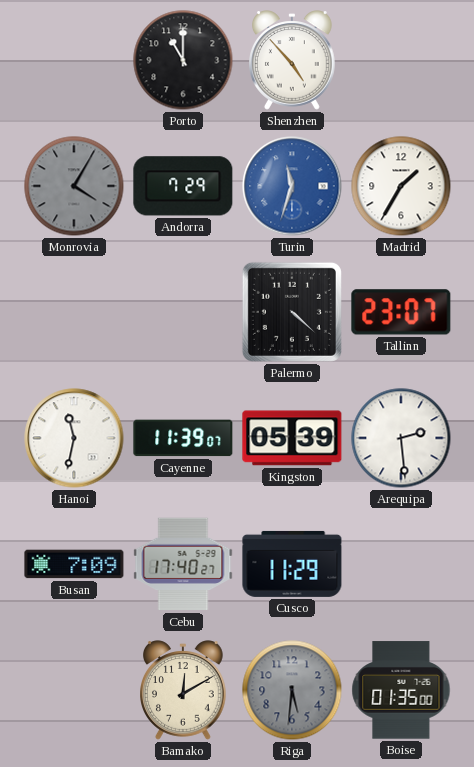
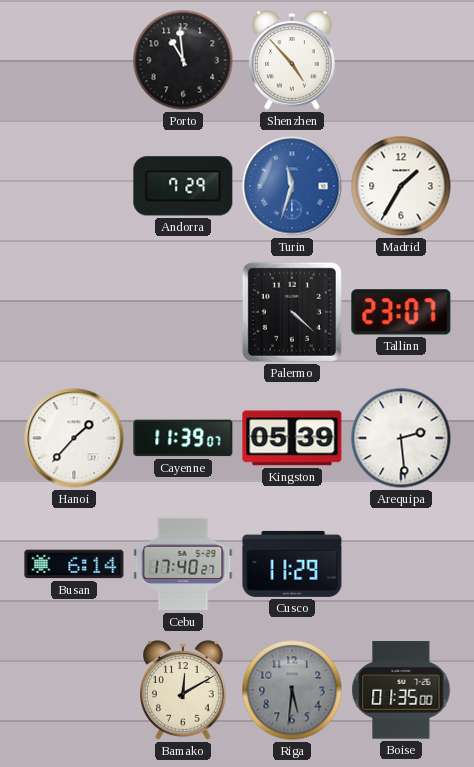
Porto: 11:00 -> 10:59
Monrovia: 4:05 -> none
Hanoi: 11:32 -> 1:37
Busan: 7:09 -> 6:14
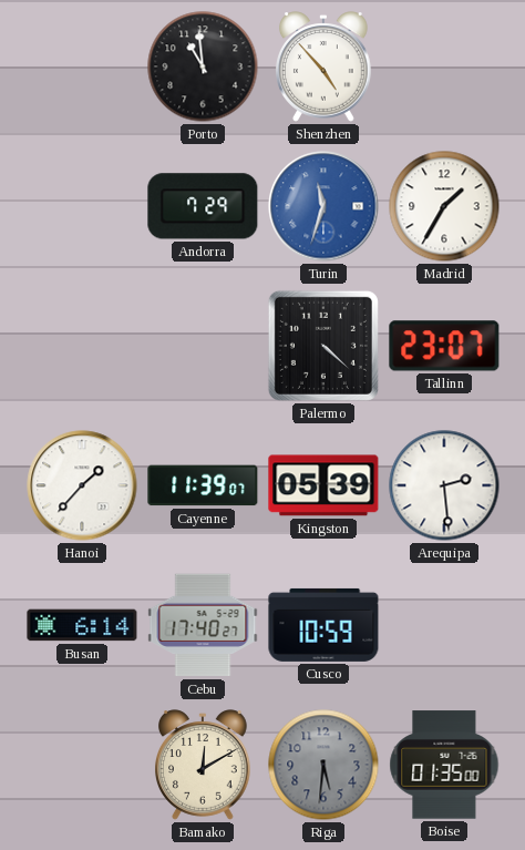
Cusco: 11:29 -> 10:59
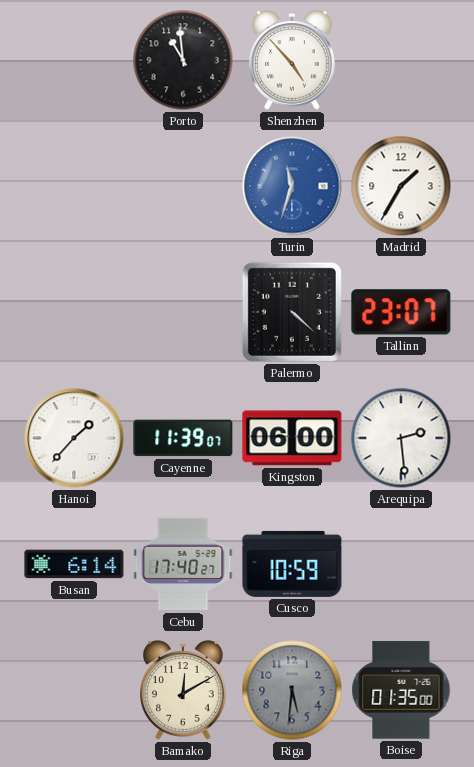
Andorra: 7:29 -> none
Kingston: 05:39 -> 06:00
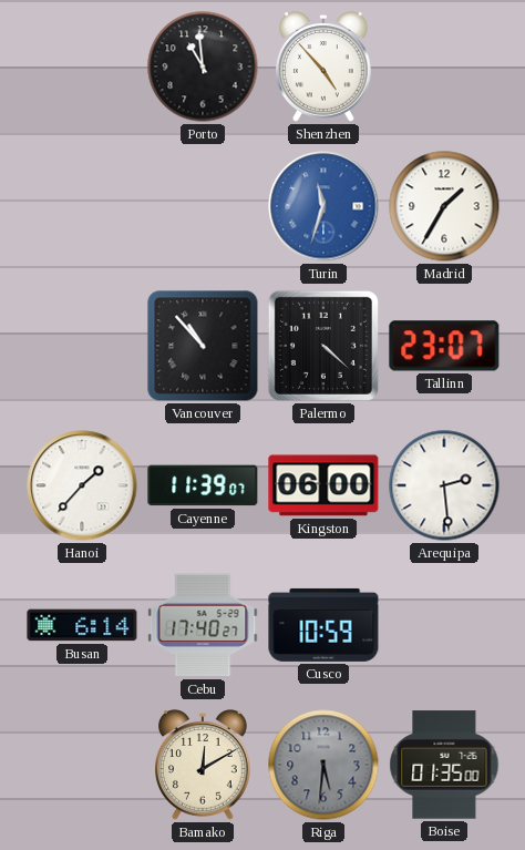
Vancouver: none -> 10:53
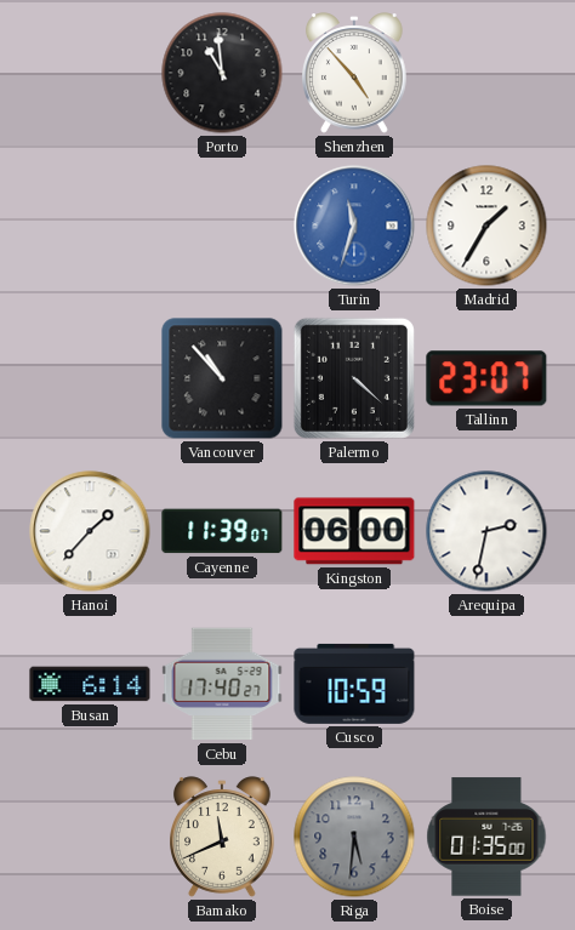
Arequipa: 2:29 -> 2:32
Bamako: 12:10 -> 11:41
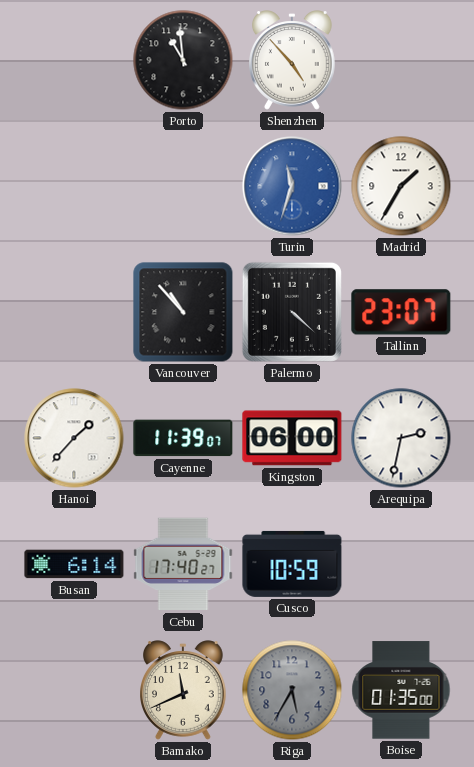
Riga: 5:31 -> 5:35
